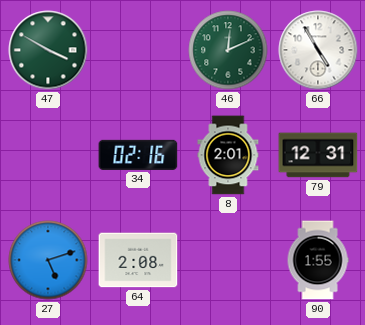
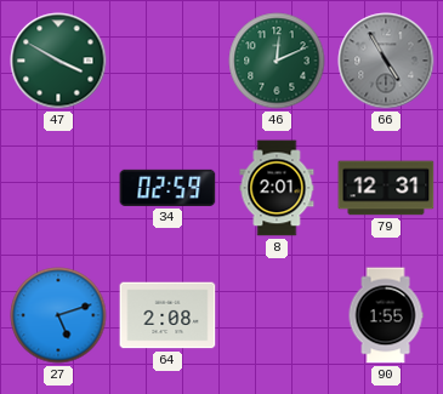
66 dial: white -> grey
34: 02:16 -> 02:59
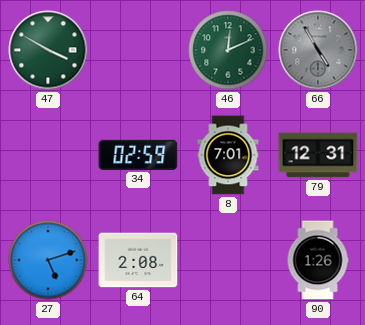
8: 2:01 -> 7:01
90: 1:55 -> 1:26
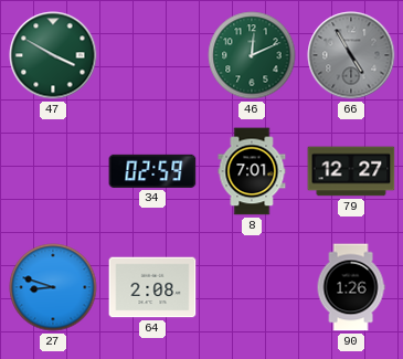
79: 12:31 -> 12:27
27: 5:12 -> 8:48
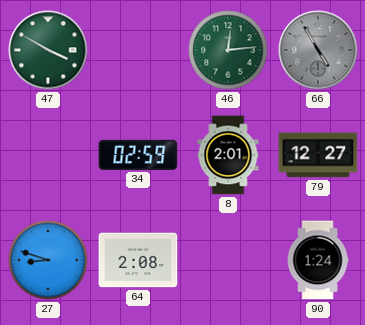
46: 12:11 -> 12:14
8: 7:01 -> 2:01
90: 1:26 -> 1:24
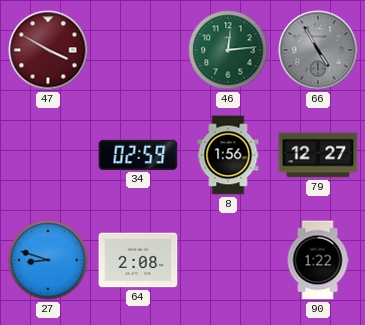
47 dial: green -> burgundy
8: 2:01 -> 1:56
90: 1:24 -> 1:22
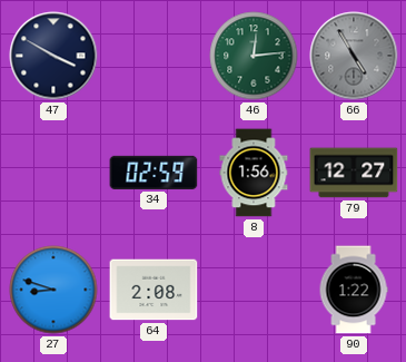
47 dial: burgundy -> navy
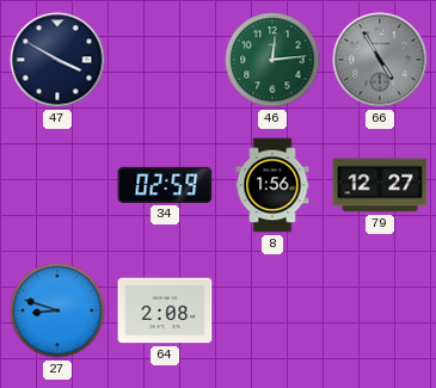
90: 1:22 -> none
